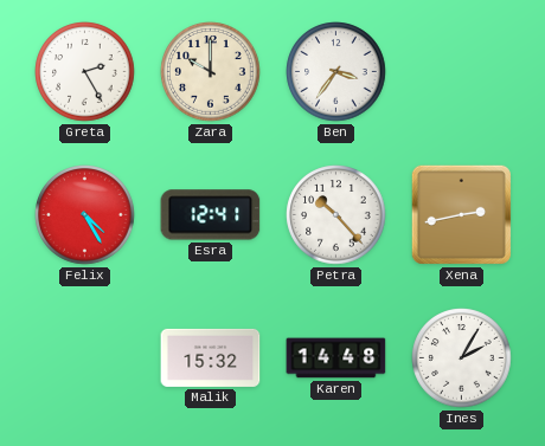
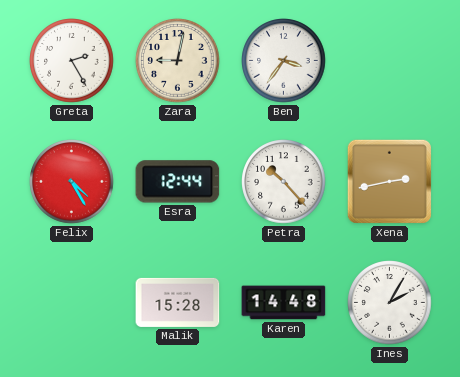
Zara: 10:00 -> 9:02
Esra: 12:41 -> 12:44
Malik: 15:32 -> 15:28
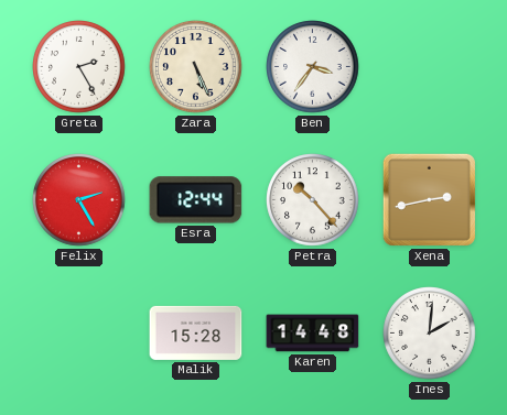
Zara: 9:02 -> 5:26
Felix: 4:25 -> 2:25
Ines: 2:05 -> 2:01
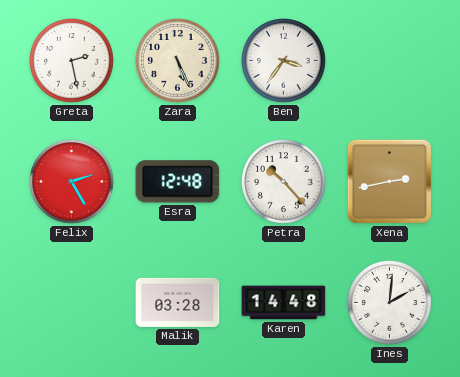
Greta: 2:25 -> 2:28
Esra: 12:44 -> 12:48
Malik: 15:28 -> 03:28
